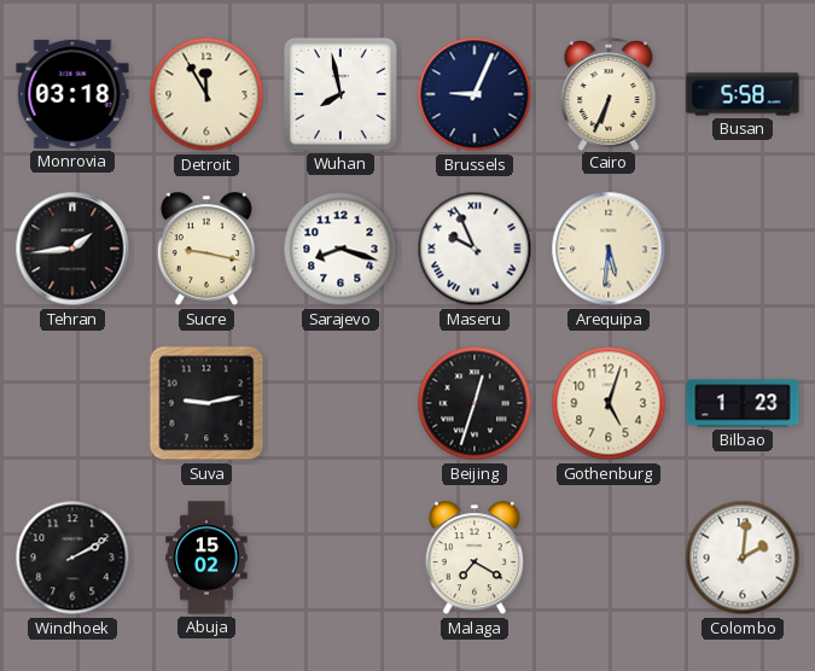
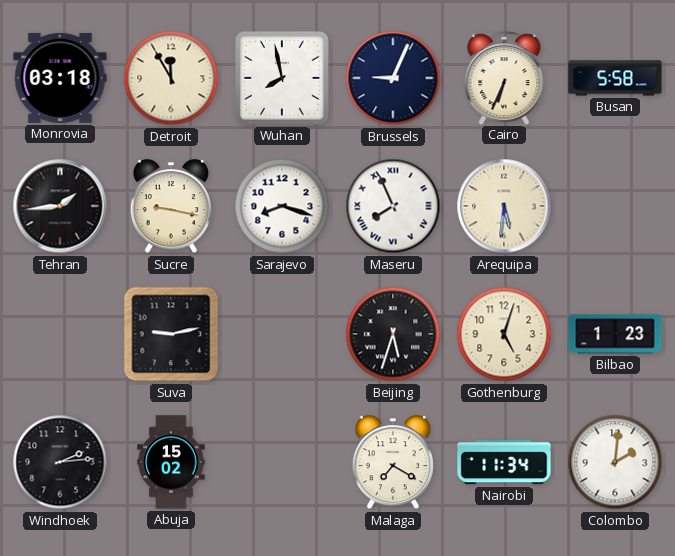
Maseru: 9:56 -> 7:56
Beijing: 12:33 -> 5:33
Windhoek: 2:10 -> 2:14
Nairobi: none -> 11:34
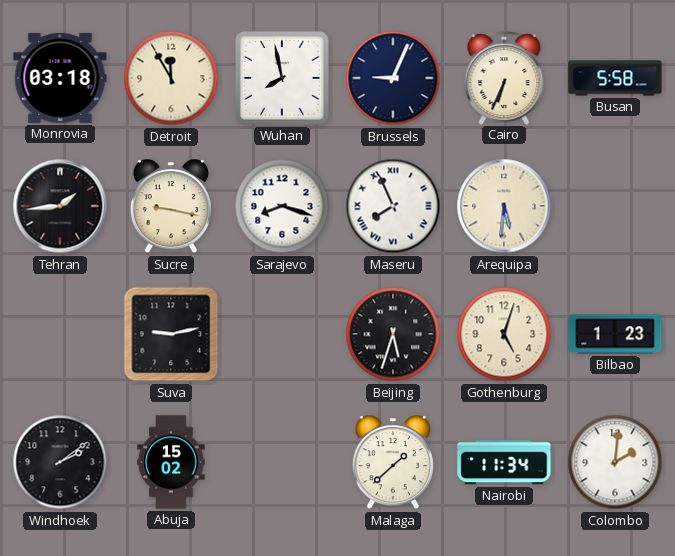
Windhoek: 2:14 -> 2:09
Malaga: 7:20 -> 1:38
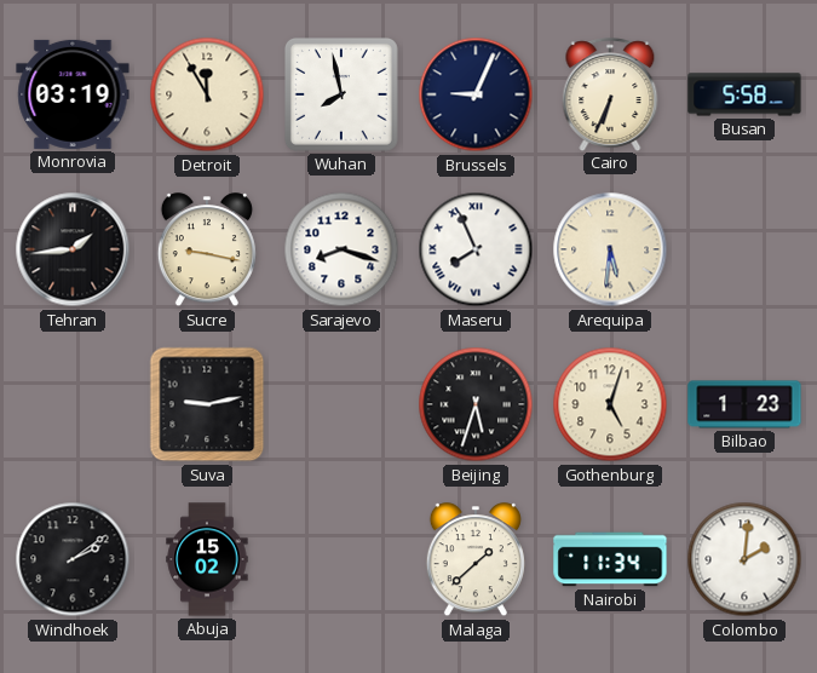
Monrovia: 03:18 -> 03:19
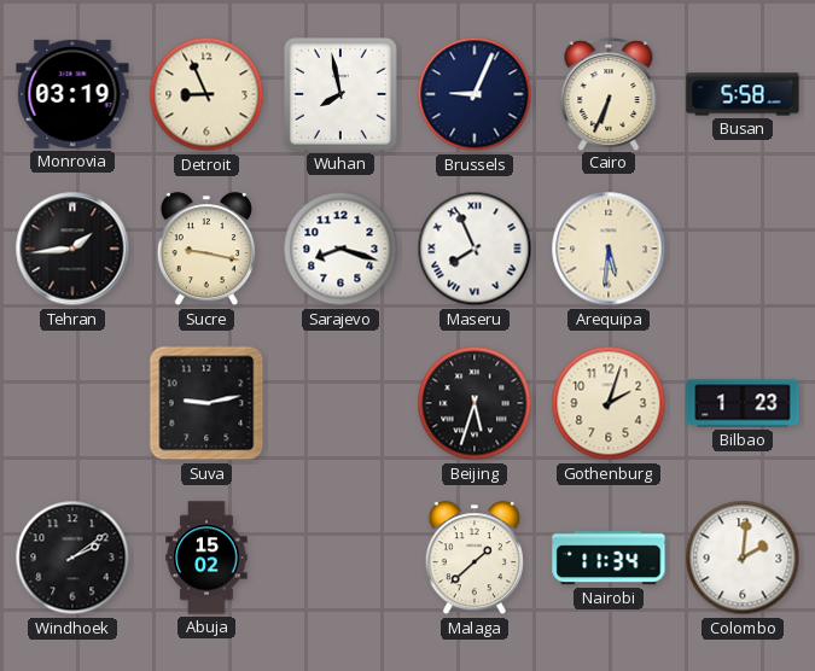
Detroit: 11:55 -> 8:56
Gothenburg: 5:03 -> 2:03
